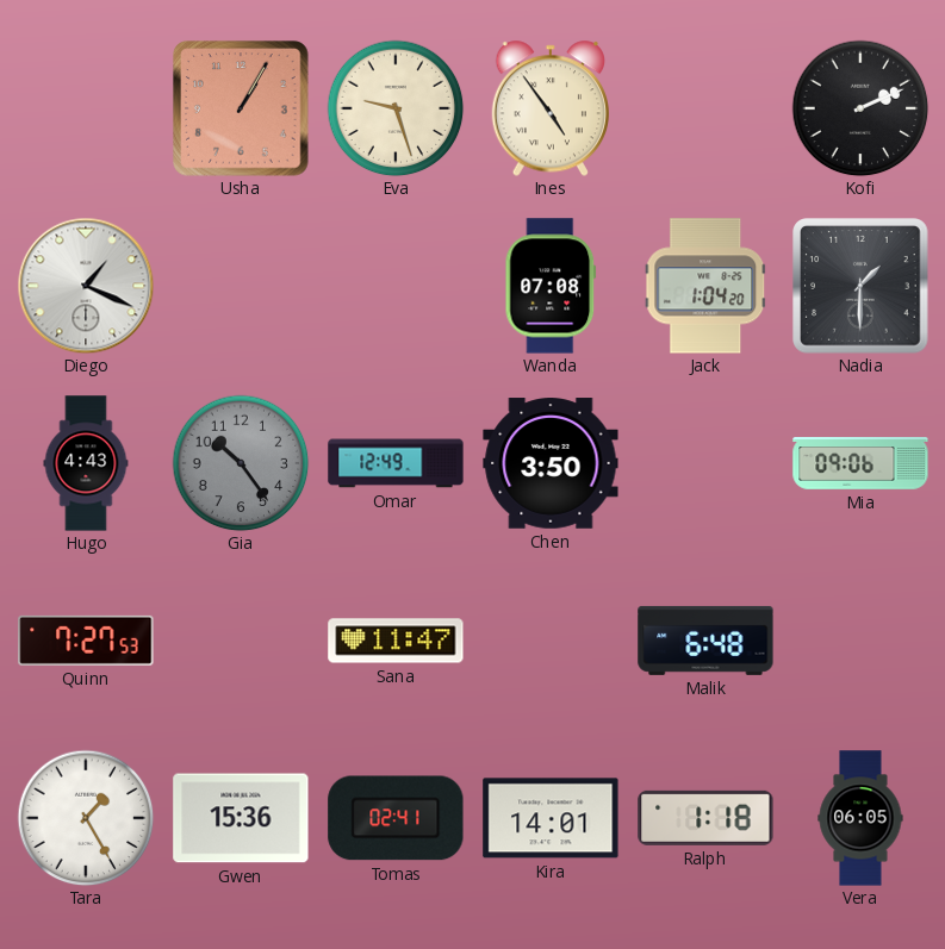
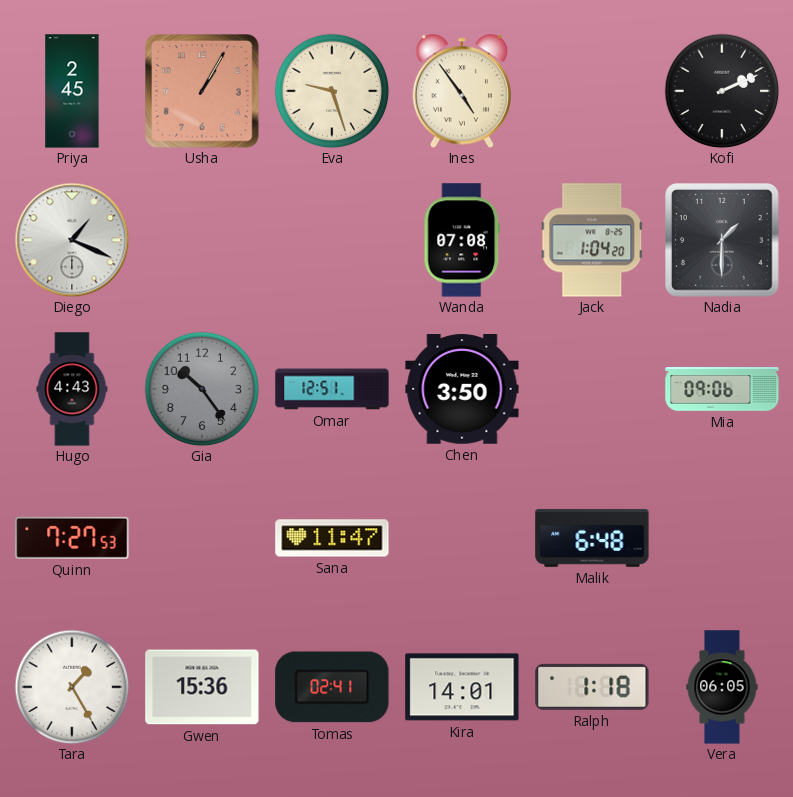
Priya: none -> 2:45
Omar: 12:49 -> 12:51
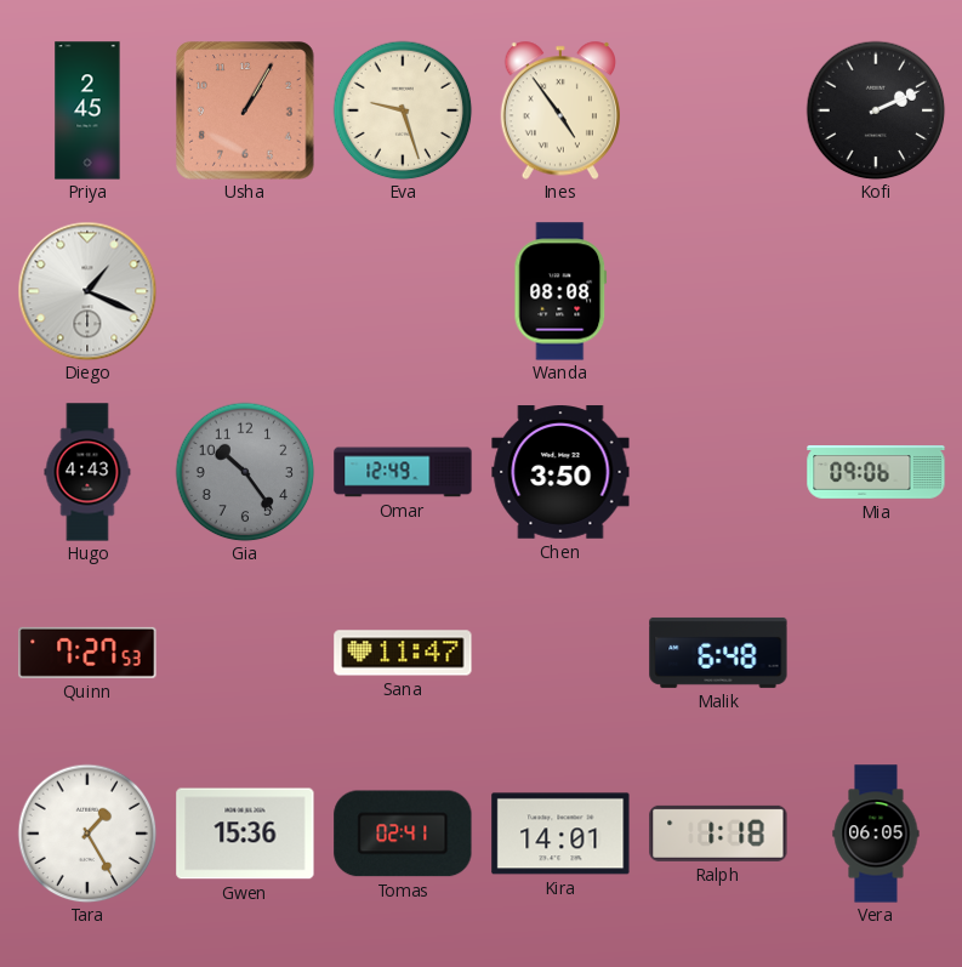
Wanda: 07:08 -> 08:08
Jack: 1:04 -> none
Nadia: 1:30 -> none
Omar: 12:51 -> 12:49
